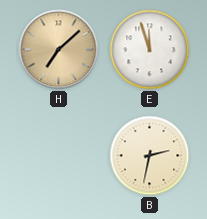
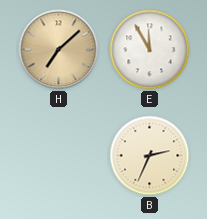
E: 11:57 -> 11:55
B: 2:32 -> 2:34
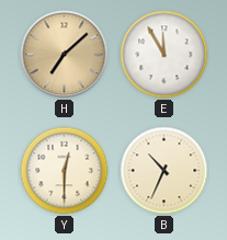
Y: none -> 12:30
B: 2:34 -> 10:34
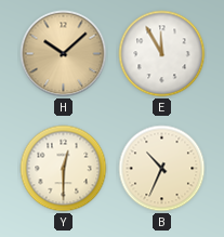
H: 7:08 -> 10:08
